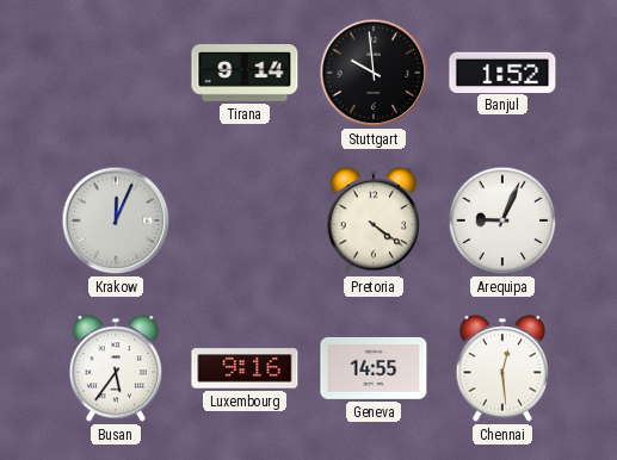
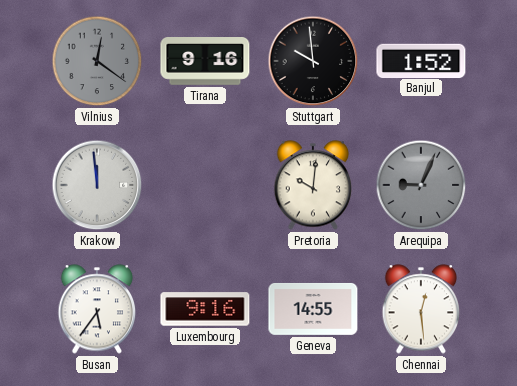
Vilnius: none -> 12:21
Tirana: 9:14 -> 9:16
Krakow: 12:04 -> 11:59
Pretoria: 4:21 -> 10:01
Arequipa dial: white -> grey
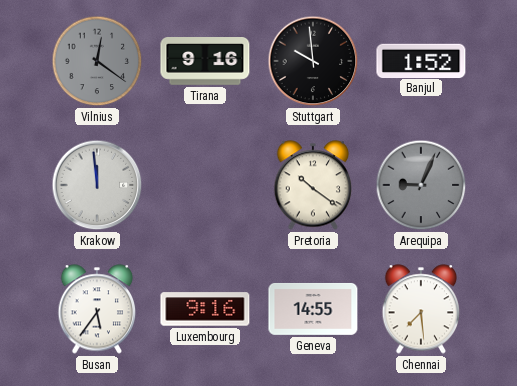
Pretoria: 10:01 -> 10:21
Chennai: 12:29 -> 7:29
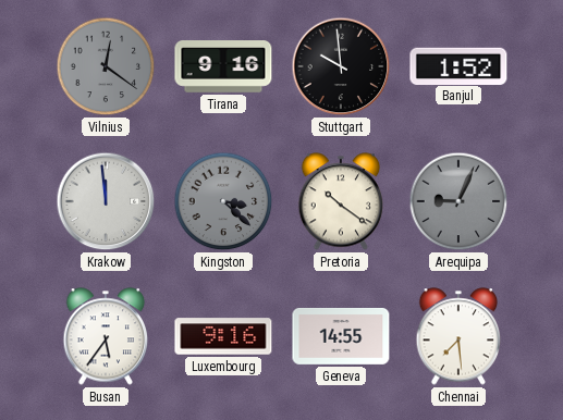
Kingston: none -> 3:22
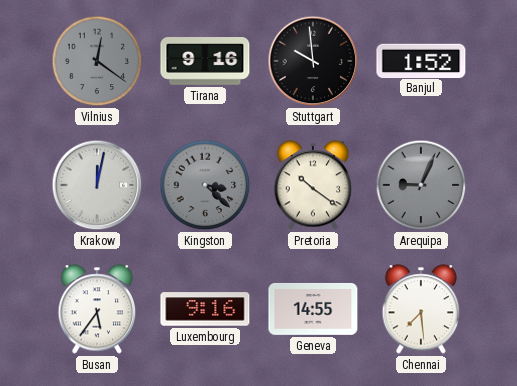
Krakow: 11:59 -> 12:02
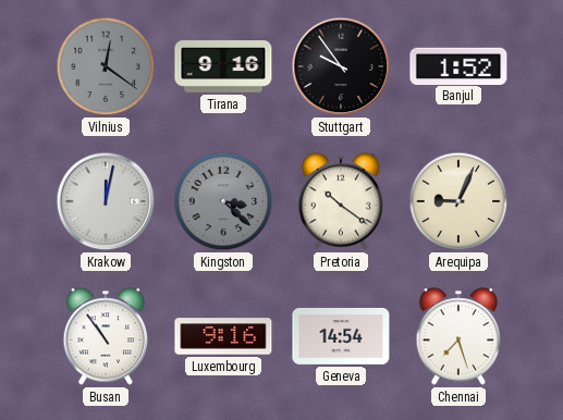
Stuttgart: 9:59 -> 9:54
Arequipa dial: grey -> cream
Busan: 5:36 -> 10:54
Geneva: 14:55 -> 14:54
Chennai: 7:29 -> 7:27
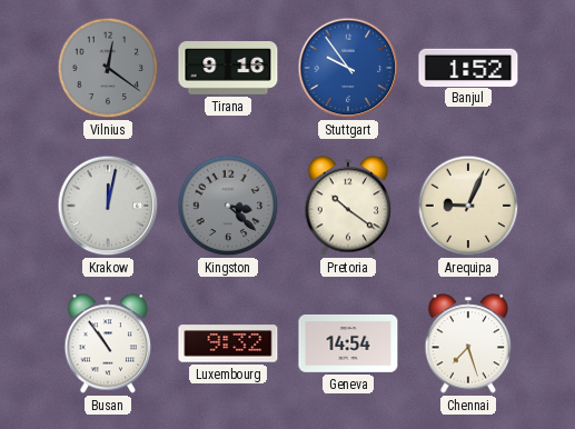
Stuttgart dial: black -> blue
Luxembourg: 9:16 -> 9:32
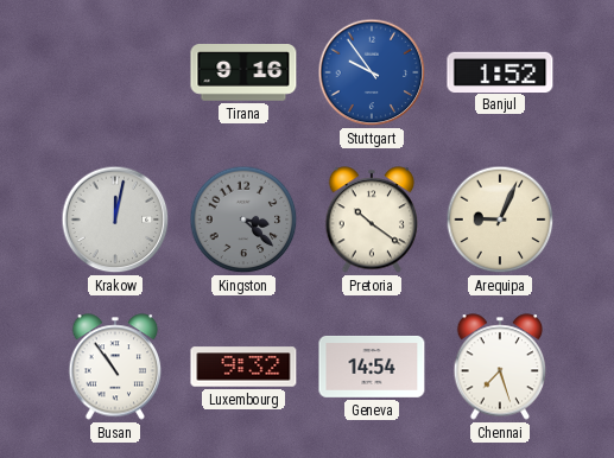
Vilnius: 12:21 -> none
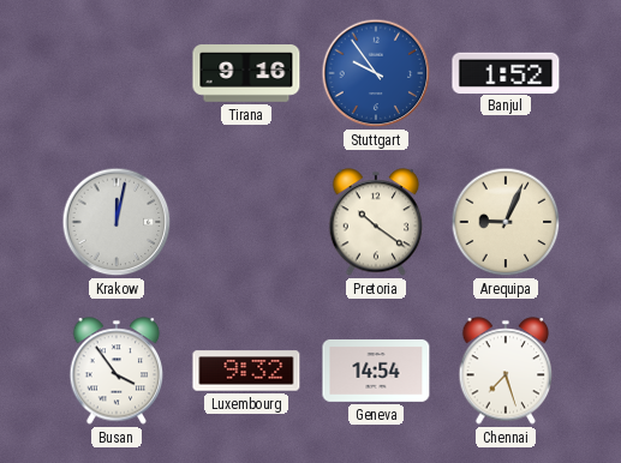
Kingston: 3:22 -> none
Busan: 10:54 -> 3:54
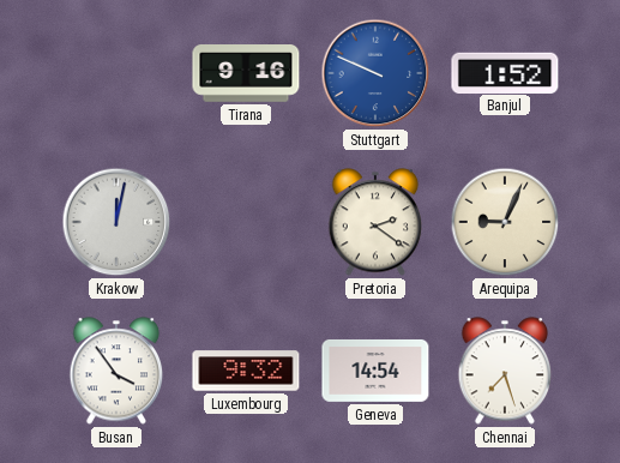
Stuttgart: 9:54 -> 9:49
Pretoria: 10:21 -> 2:21
